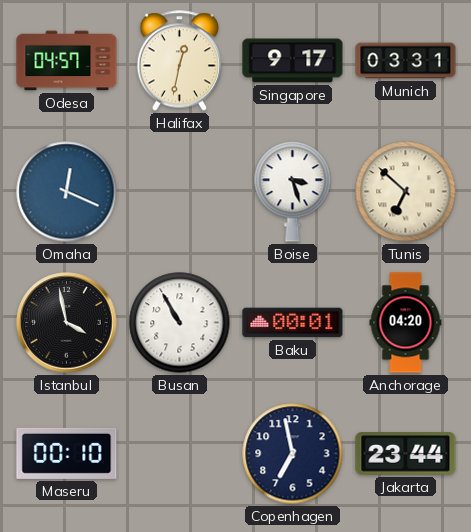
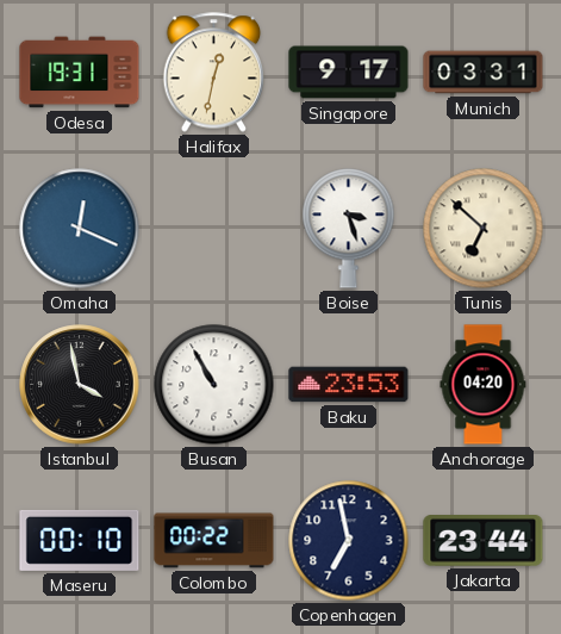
Odesa: 04:57 -> 19:31
Baku: 00:01 -> 23:53
Colombo: none -> 00:22
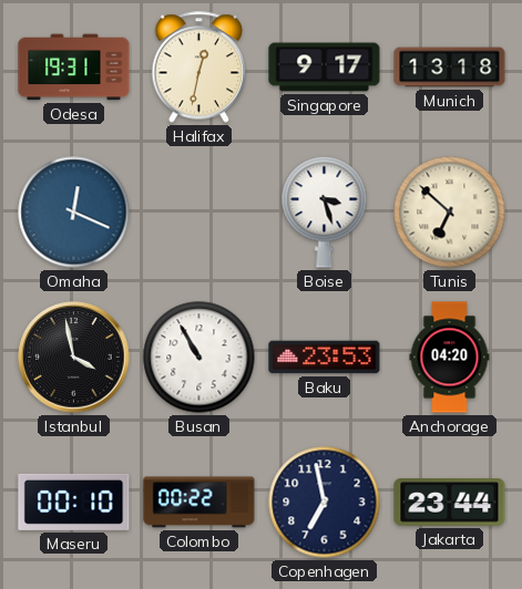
Munich: 03:31 -> 13:18
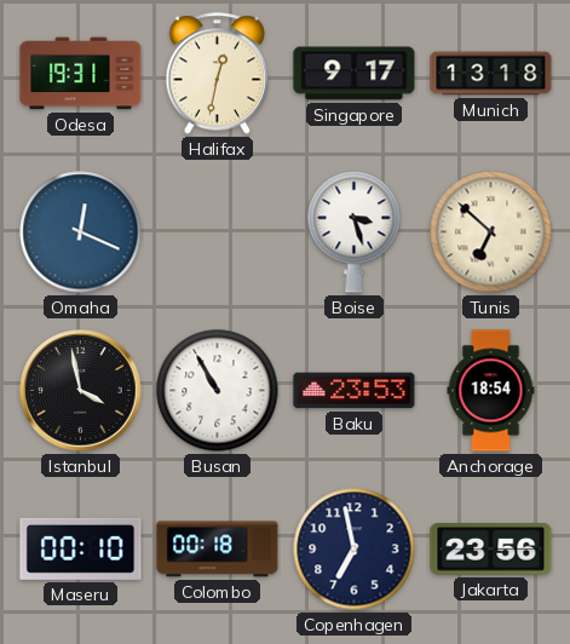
Anchorage: 04:20 -> 18:54
Colombo: 00:22 -> 00:18
Jakarta: 23:44 -> 23:56
